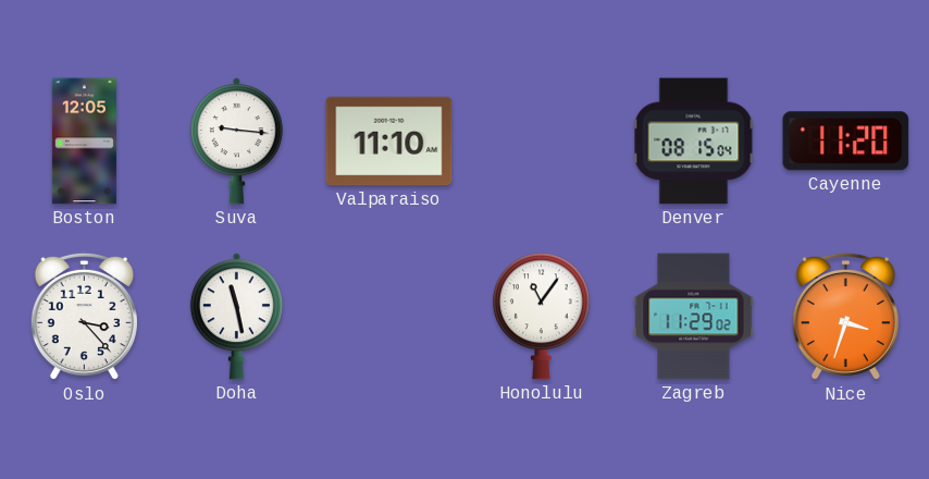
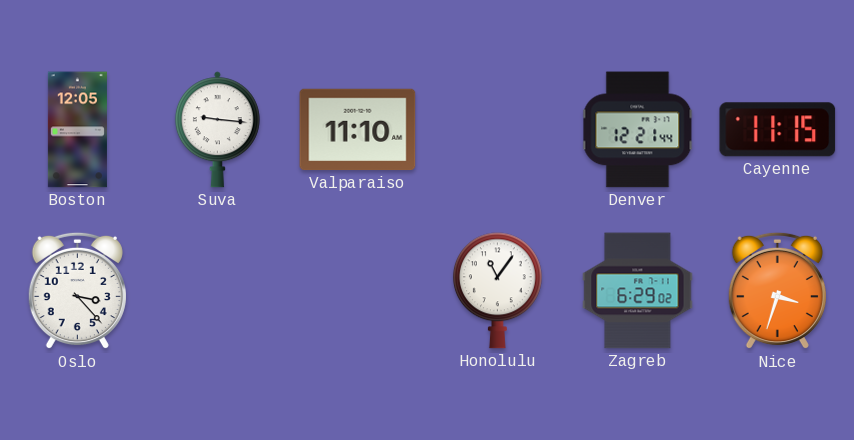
Denver: 08:15 -> 12:21
Cayenne: 11:20 -> 11:15
Doha: 11:28 -> none
Zagreb: 11:29 -> 6:29
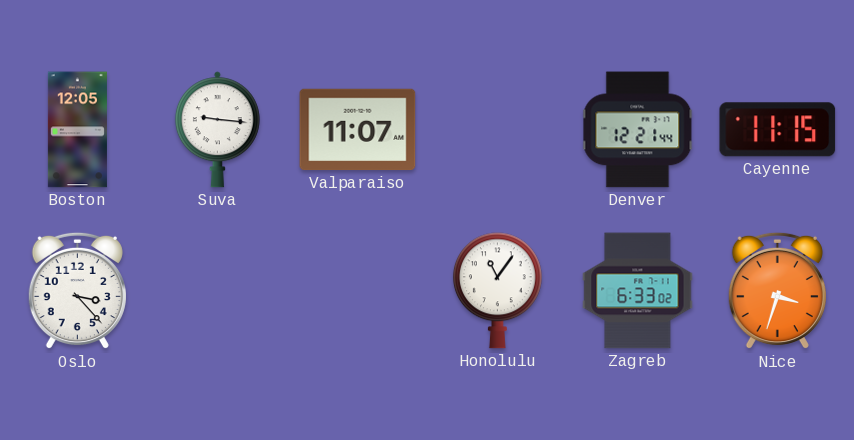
Valparaiso: 11:10 -> 11:07
Zagreb: 6:29 -> 6:33
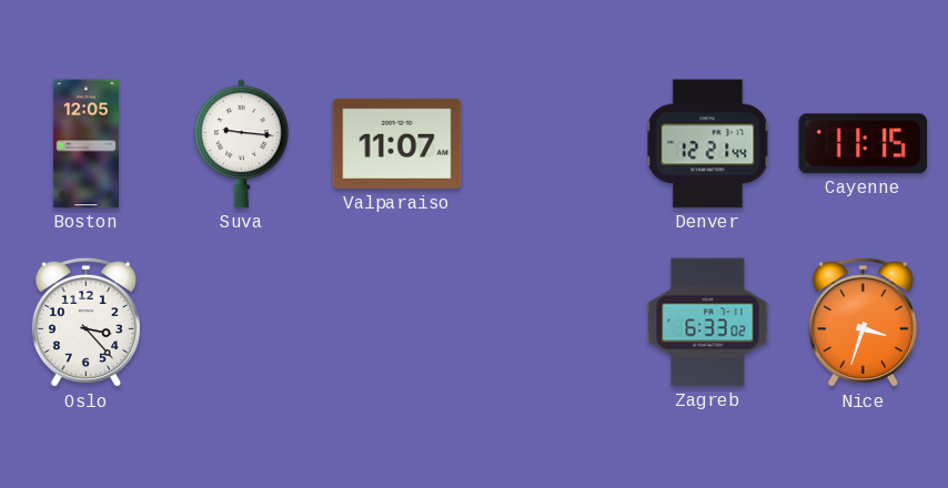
Honolulu: 11:06 -> none
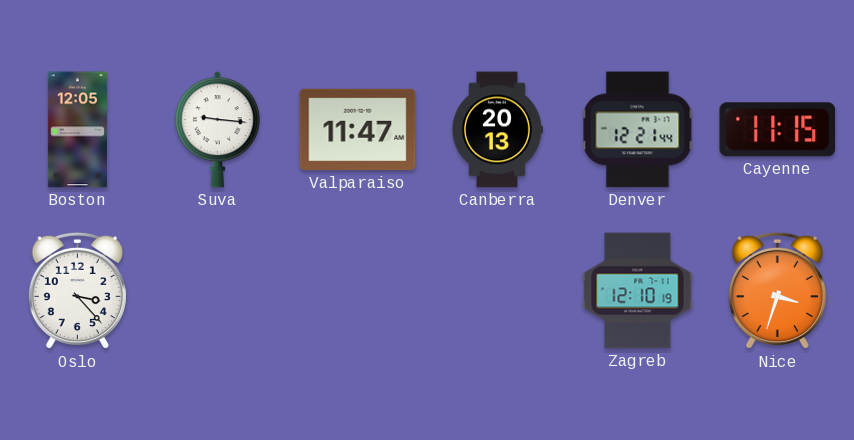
Valparaiso: 11:07 -> 11:47
Canberra: none -> 20:13
Zagreb: 6:33 -> 12:10
